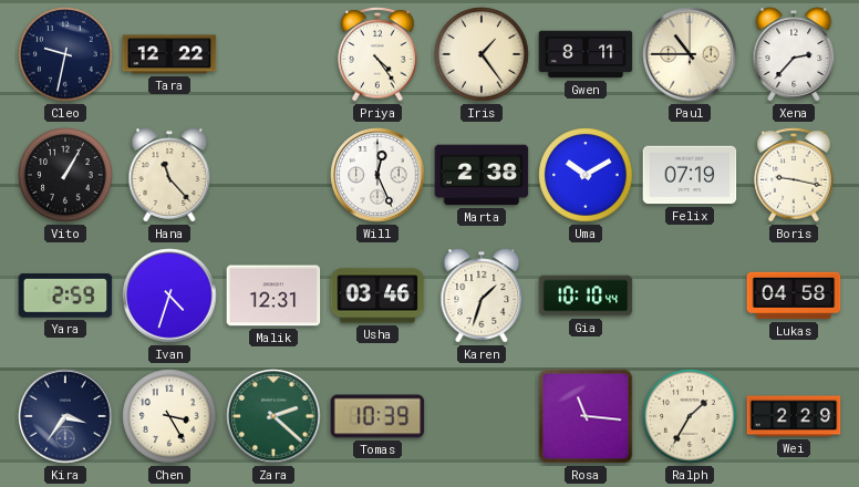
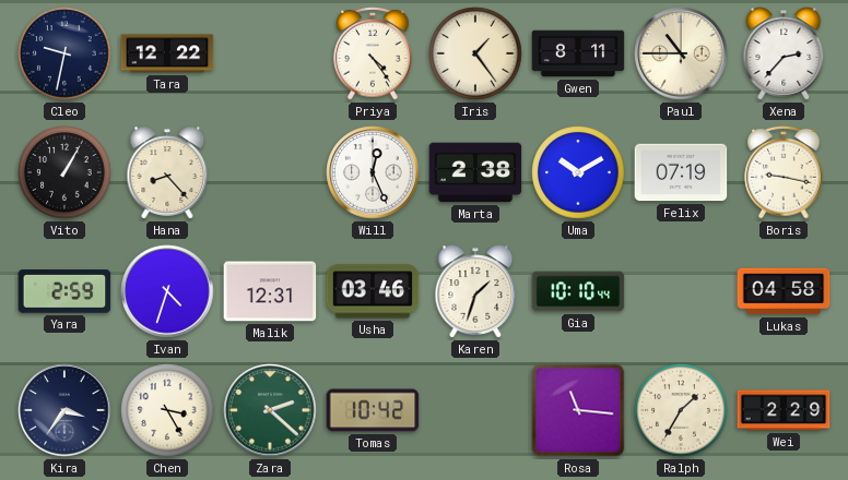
Hana: 11:23 -> 8:23
Tomas: 10:39 -> 10:42
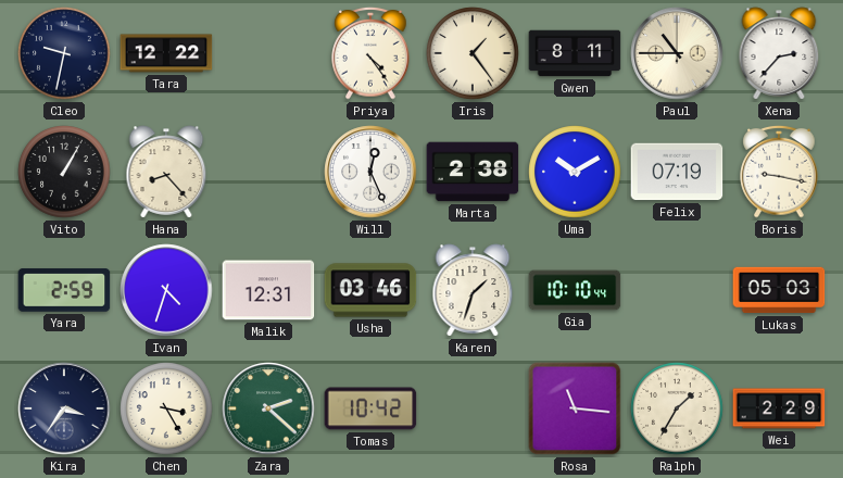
Lukas: 04:58 -> 05:03
